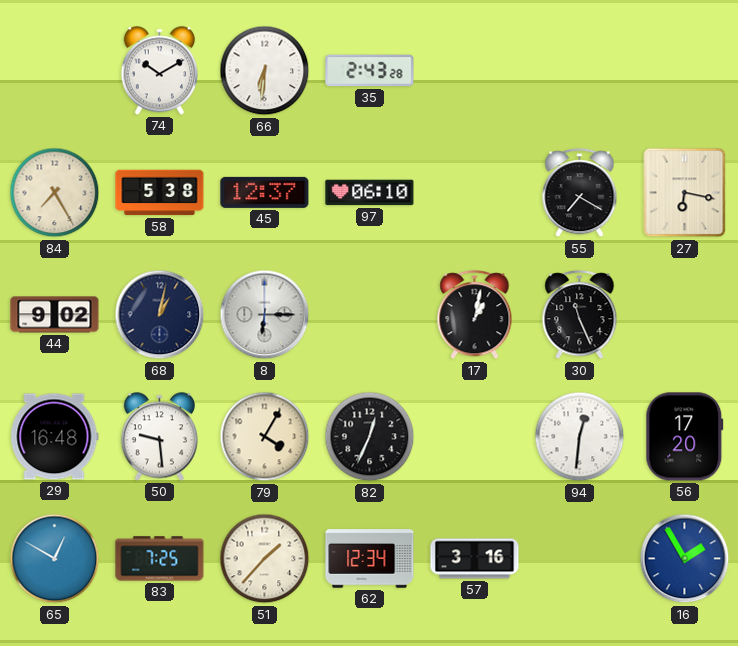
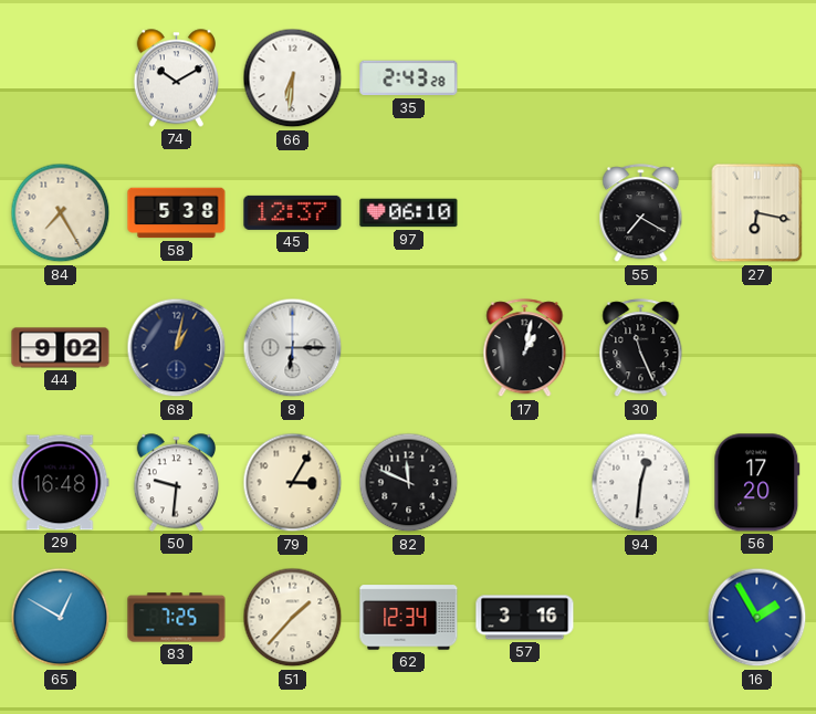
50: 9:29 -> 9:31
79: 4:05 -> 3:05
82: 12:34 -> 11:49
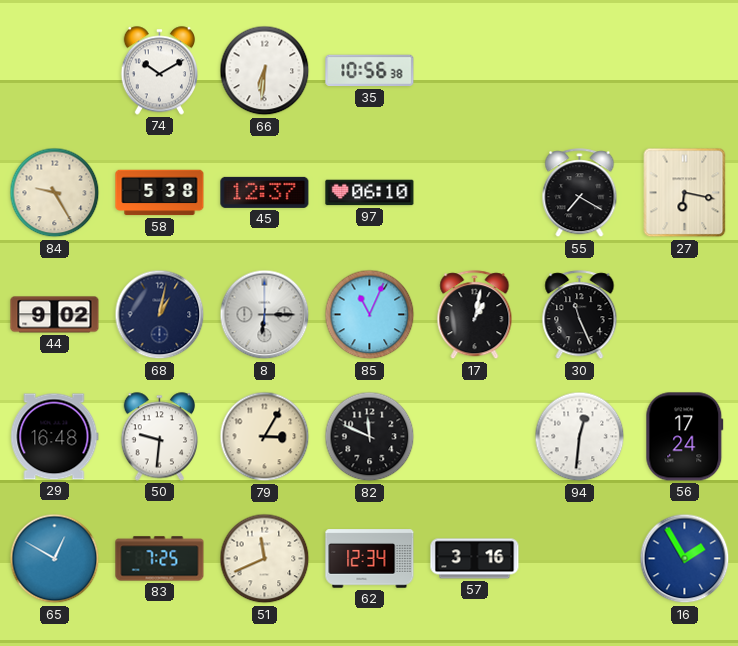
35: 2:43 -> 10:56
84: 7:25 -> 9:25
85: none -> 11:04
56: 17:20 -> 17:24
51: 1:37 -> 11:41
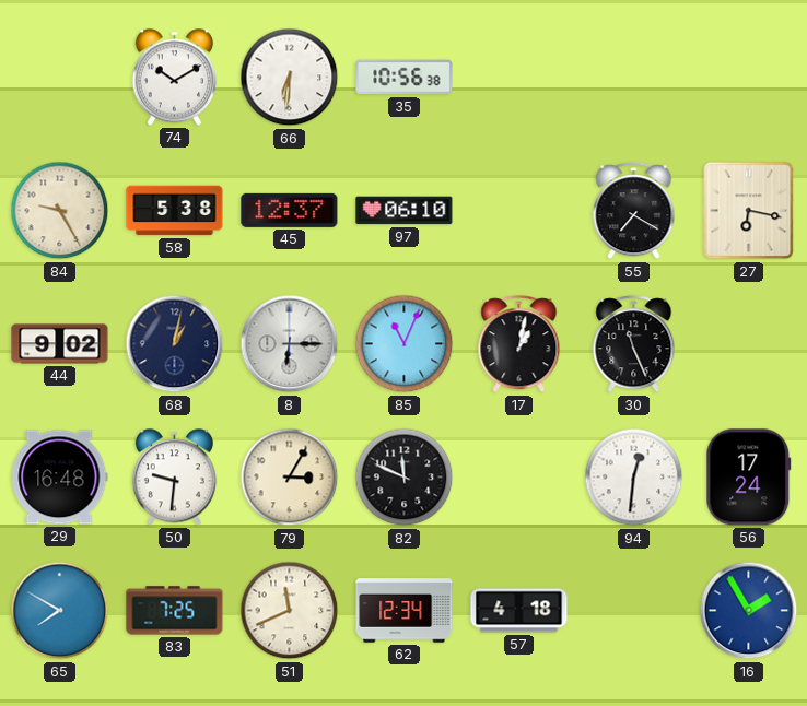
65: 12:50 -> 7:50
57: 3:16 -> 4:18
